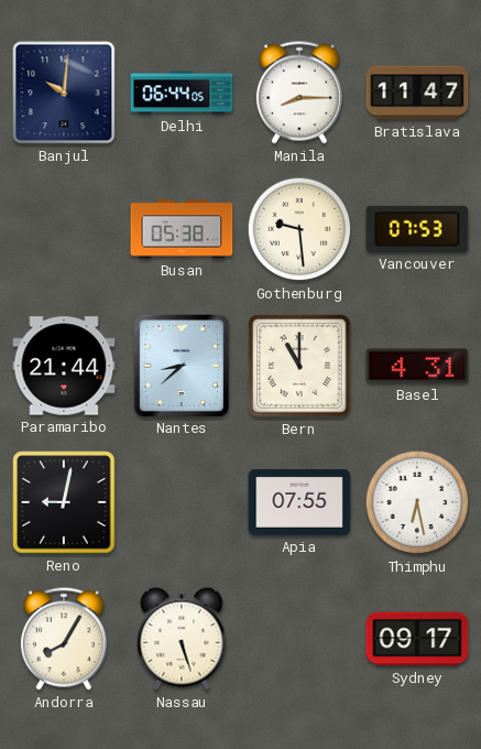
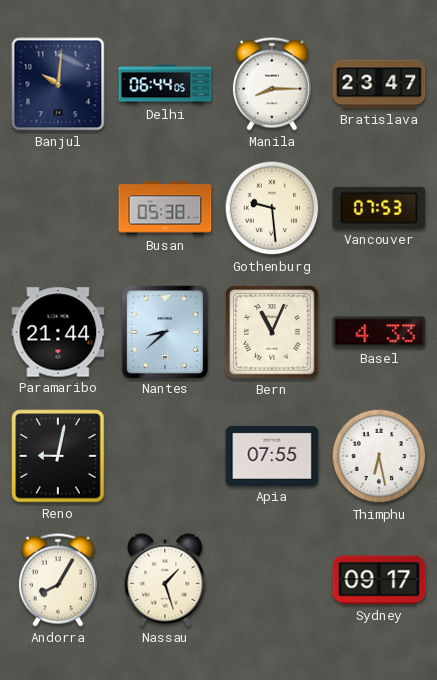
Bratislava: 11:47 -> 23:47
Bern: 11:00 -> 11:04
Basel: 4:31 -> 4:33
Nassau: 5:27 -> 1:27
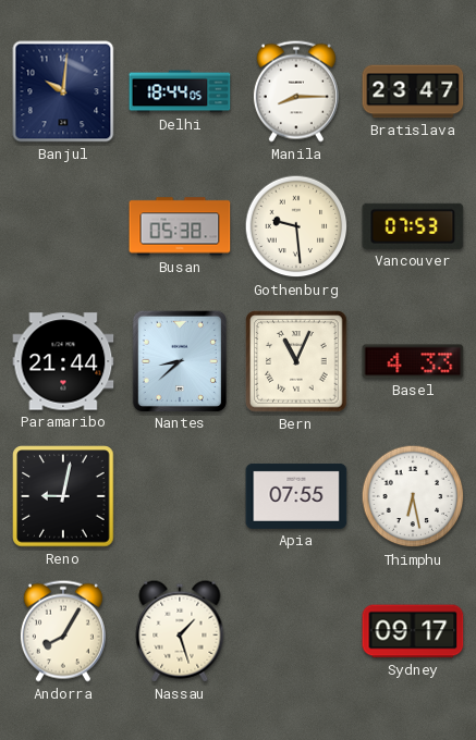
Delhi: 06:44 -> 18:44
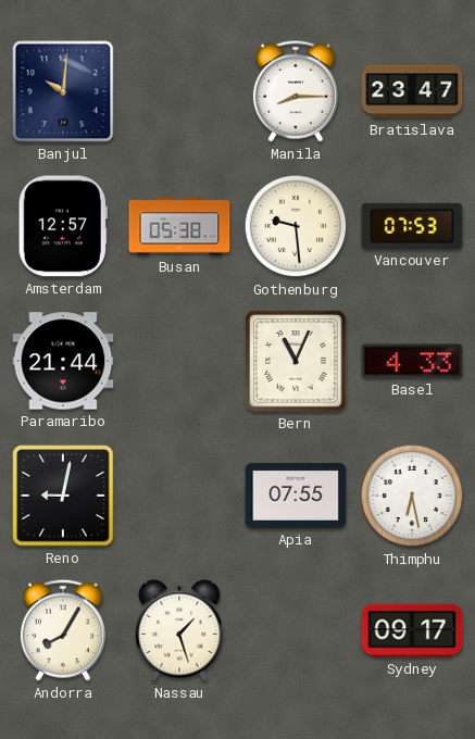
Delhi: 18:44 -> none
Amsterdam: none -> 12:57
Nantes: 8:38 -> none
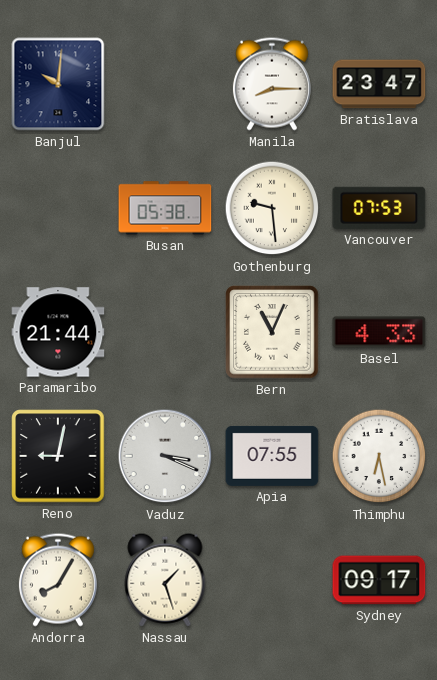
Amsterdam: 12:57 -> none
Vaduz: none -> 3:19
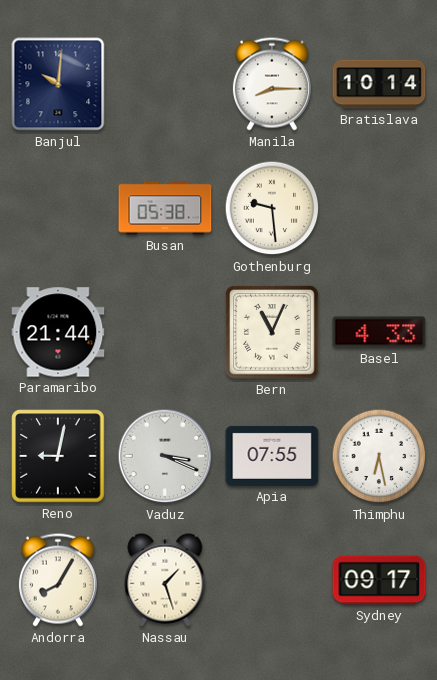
Bratislava: 23:47 -> 10:14
Vancouver: 07:53 -> none
